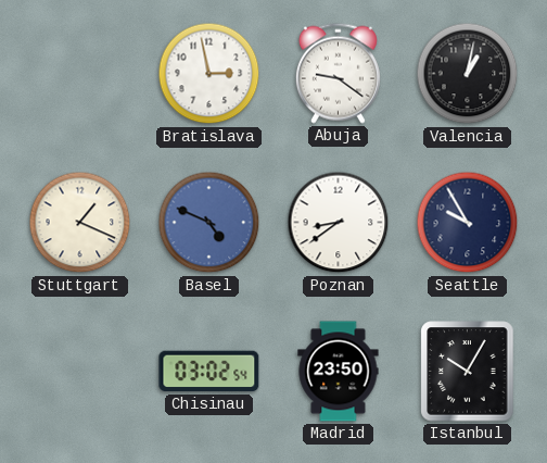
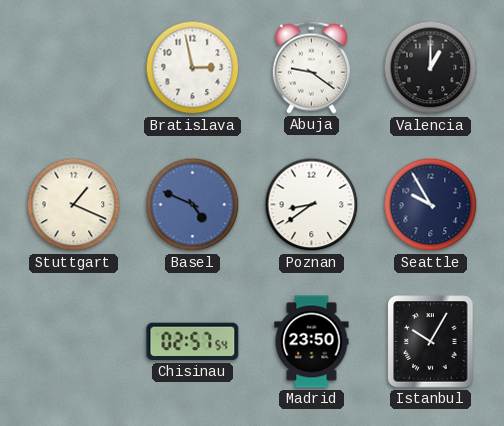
Valencia: 1:02 -> 1:00
Chisinau: 03:02 -> 02:57
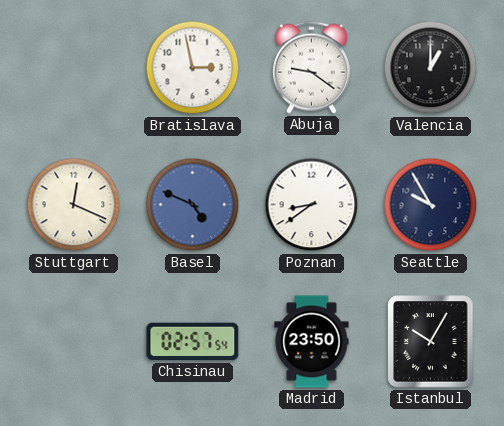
Stuttgart: 1:19 -> 12:19
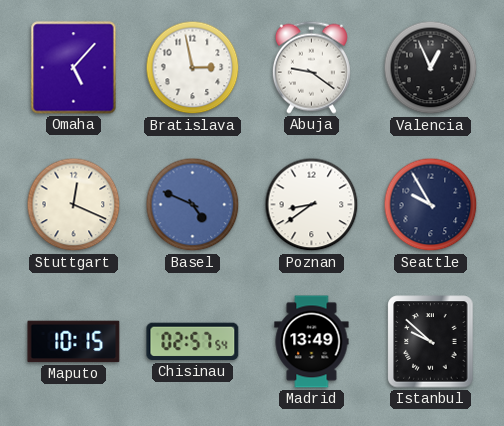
Omaha: none -> 5:07
Valencia: 1:00 -> 12:56
Maputo: none -> 10:15
Madrid: 23:50 -> 13:49
Istanbul: 10:05 -> 9:52
